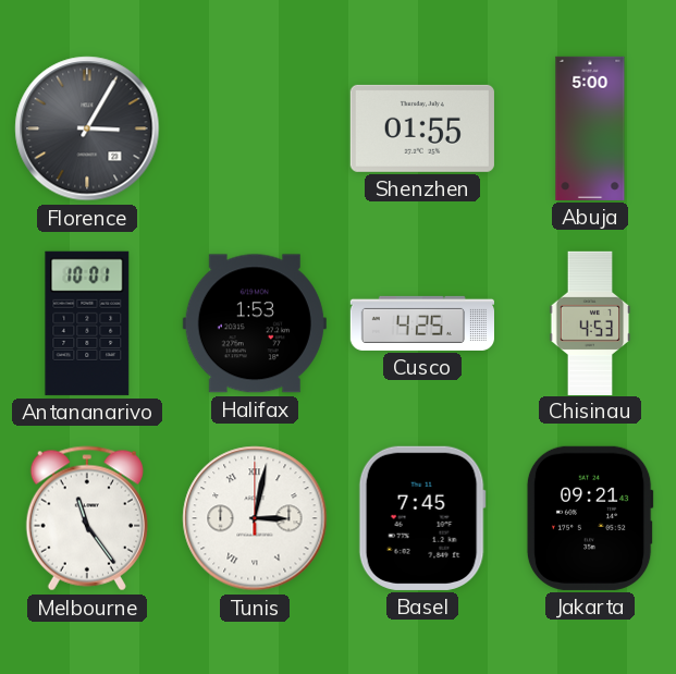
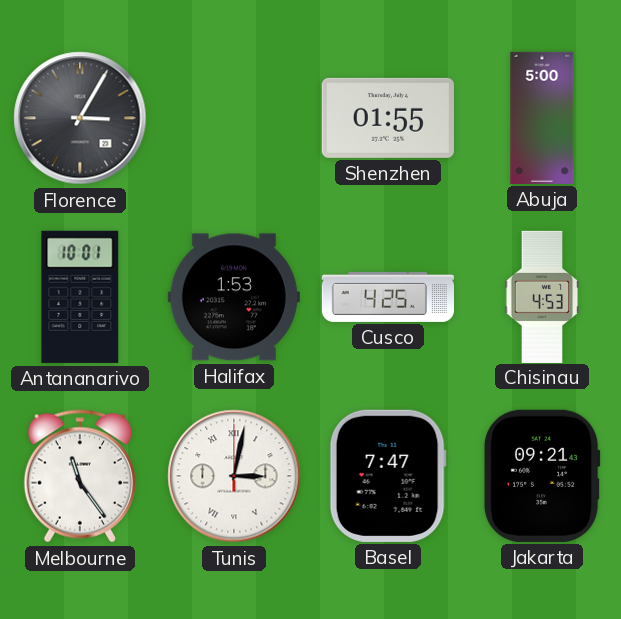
Basel: 7:45 -> 7:47
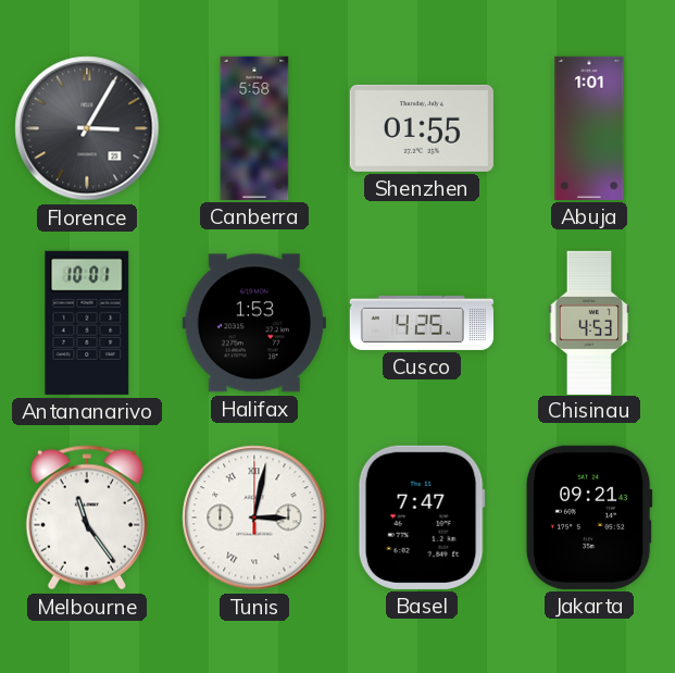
Canberra: none -> 5:58
Abuja: 5:00 -> 1:01
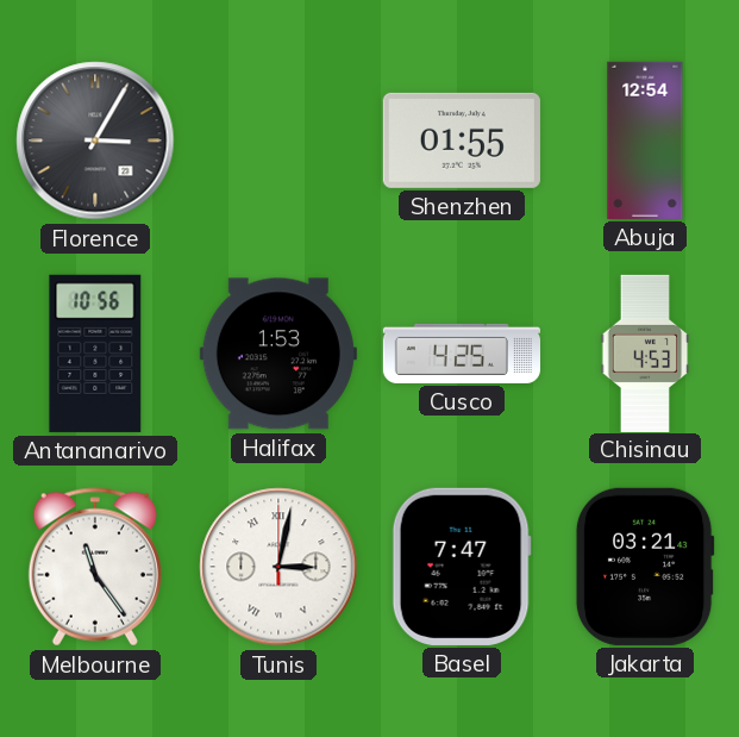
Canberra: 5:58 -> none
Abuja: 1:01 -> 12:54
Antananarivo: 10:01 -> 10:56
Jakarta: 09:21 -> 03:21
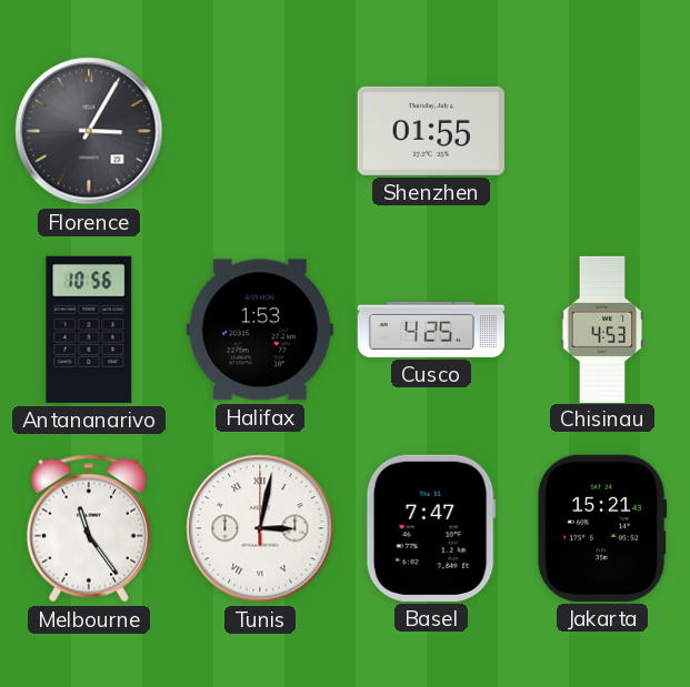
Abuja: 12:54 -> none
Jakarta: 03:21 -> 15:21
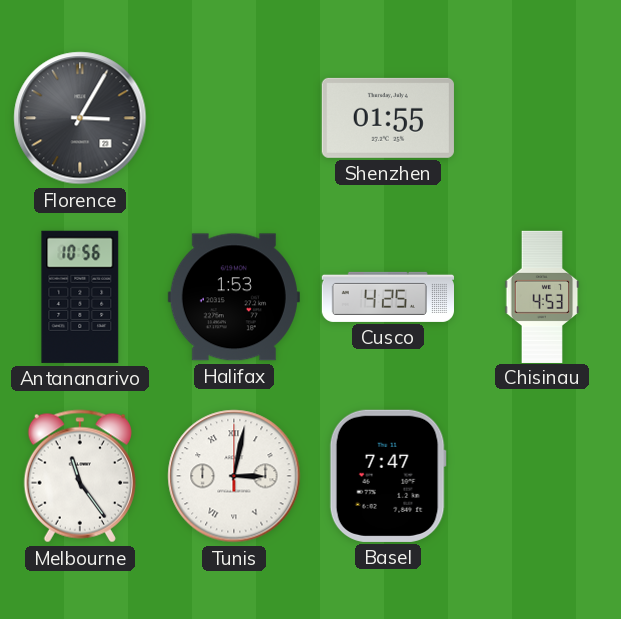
Jakarta: 15:21 -> none
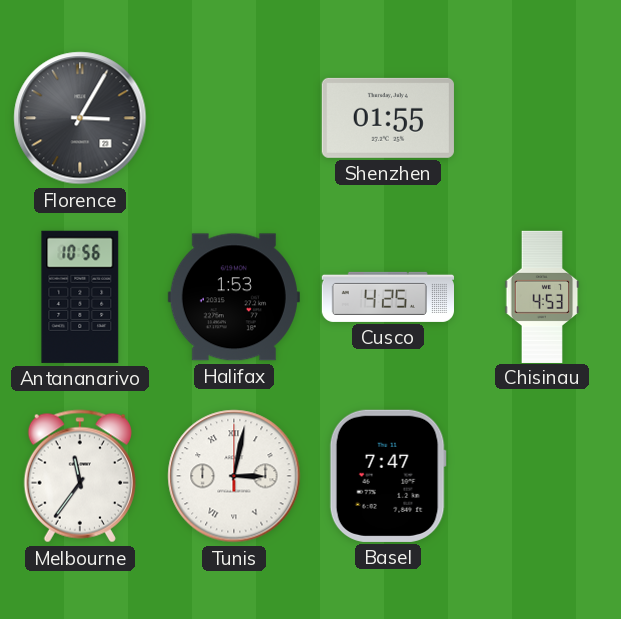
Melbourne: 11:24 -> 11:36
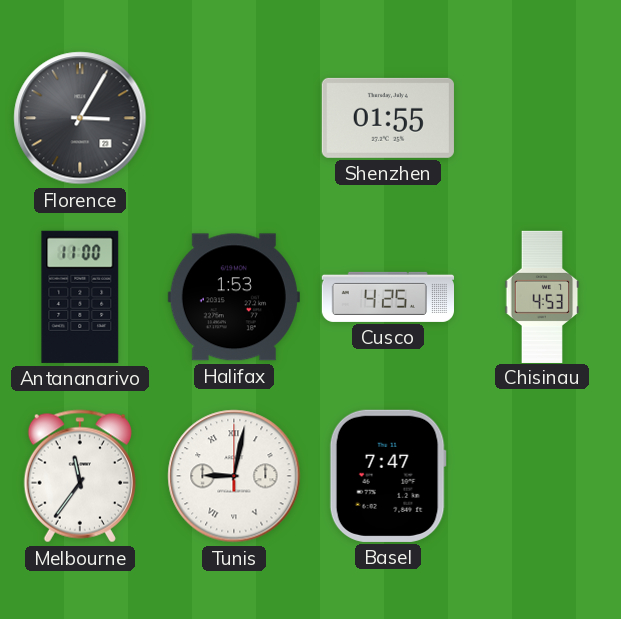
Antananarivo: 10:56 -> 11:00
Tunis: 3:02 -> 9:02
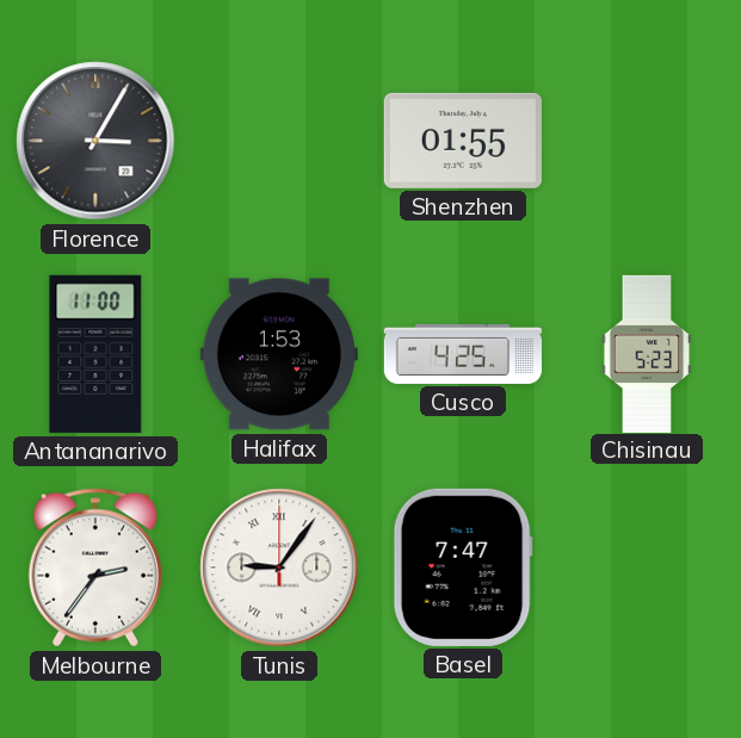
Chisinau: 4:53 -> 5:23
Melbourne: 11:36 -> 2:36
Tunis: 9:02 -> 9:06
